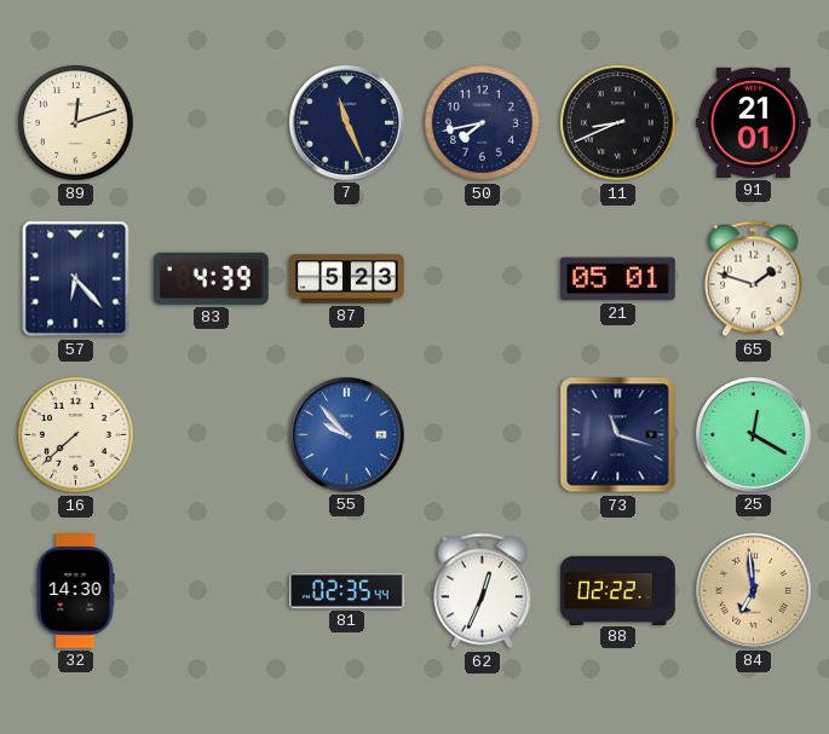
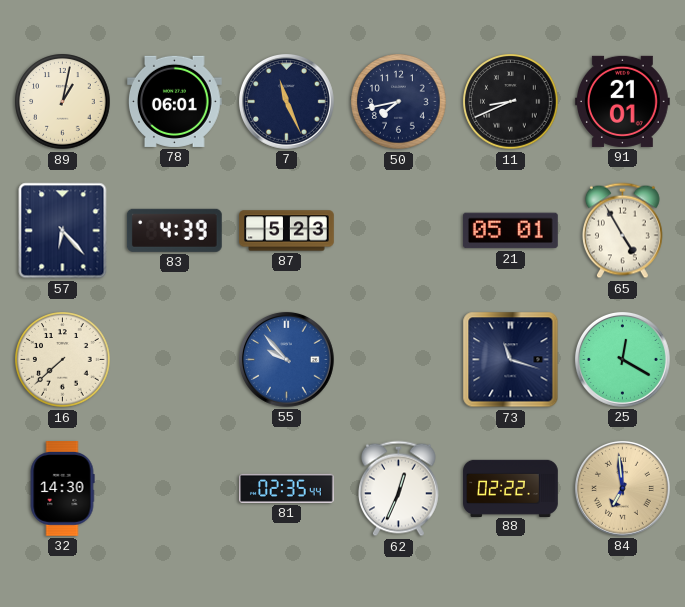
89: 12:12 -> 1:02
78: none -> 06:01
65: 1:48 -> 4:55
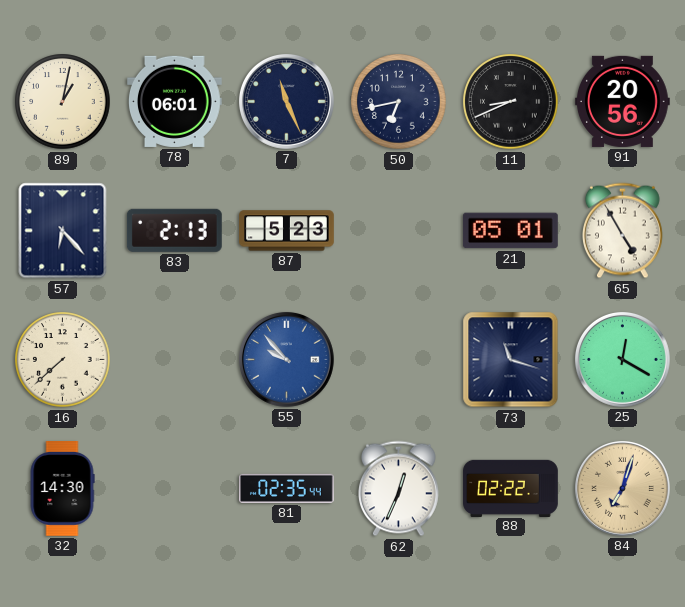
50: 7:43 -> 6:43
91: 21:01 -> 20:56
83: 4:39 -> 2:13
84: 6:59 -> 7:03
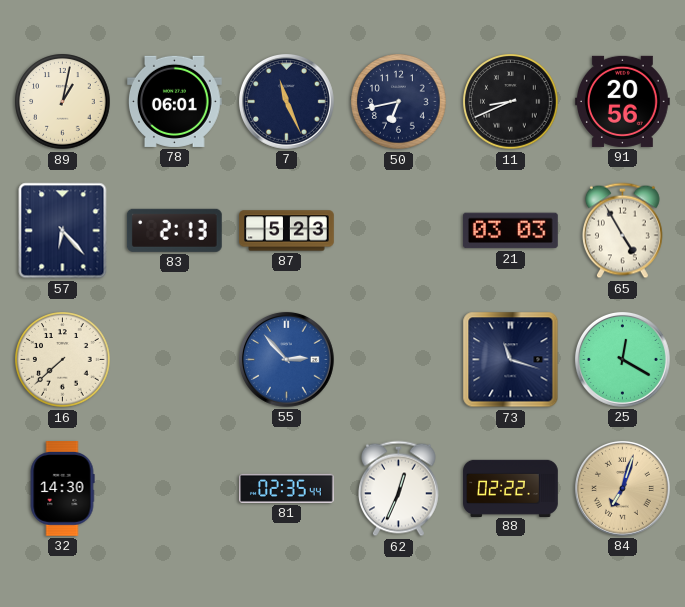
21: 05:01 -> 03:03
55: 9:53 -> 2:53
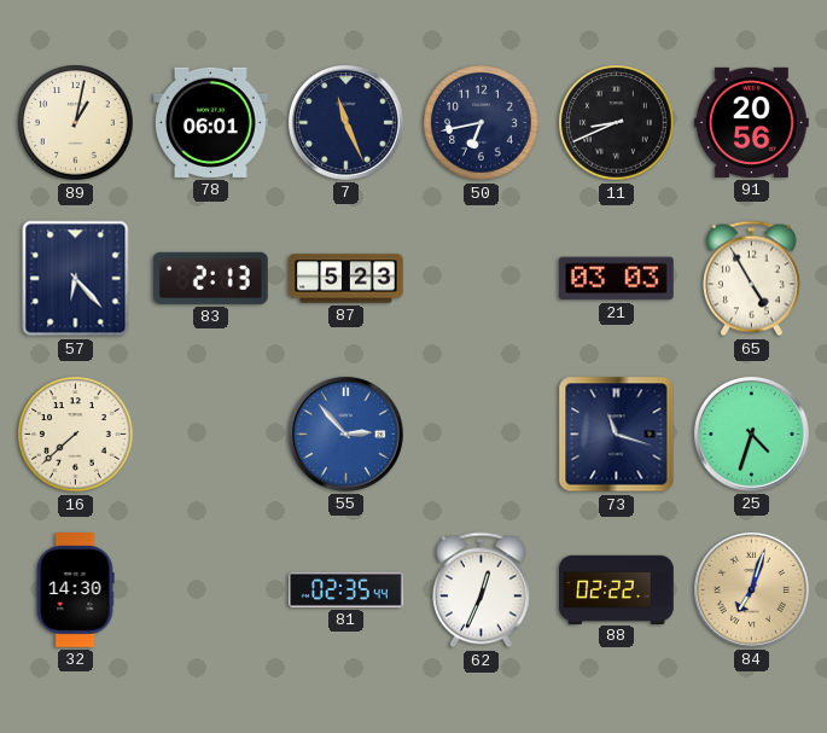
25: 12:20 -> 4:33
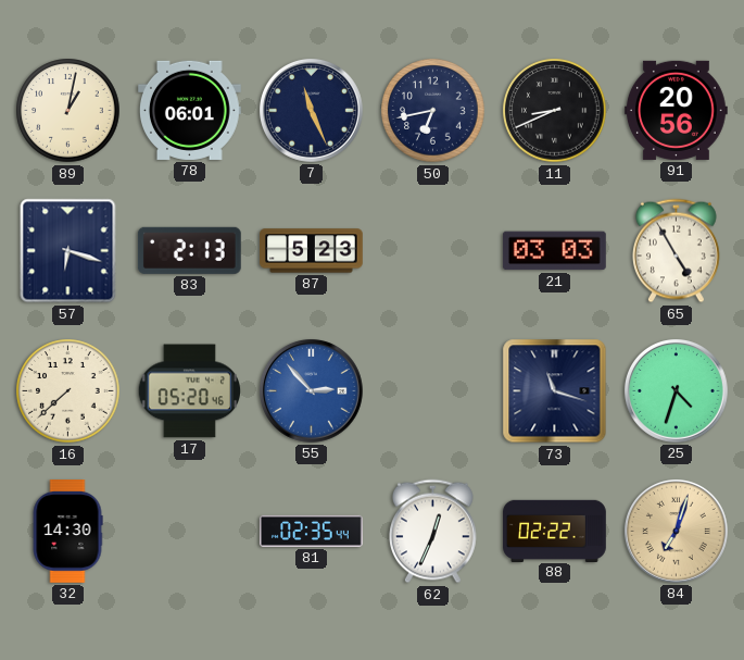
57: 6:23 -> 6:18
17: none -> 05:20
